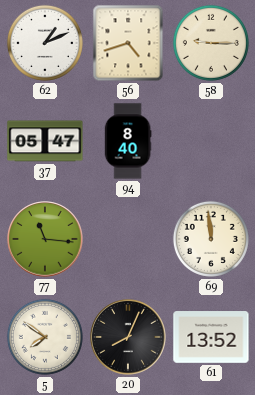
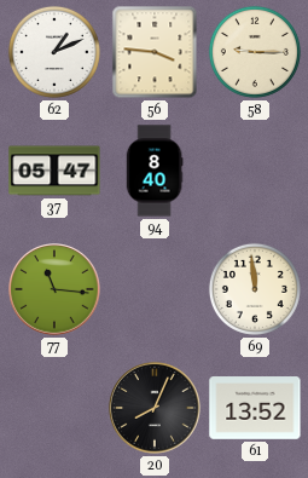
56: 4:42 -> 3:46
5: 7:51 -> none
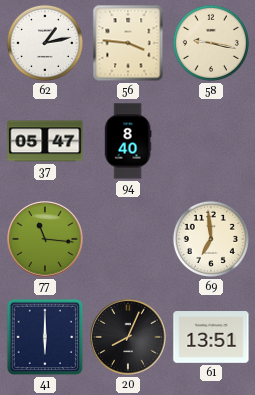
62: 1:11 -> 1:13
58: 9:15 -> 9:17
69: 11:59 -> 6:59
41: none -> 6:00
61: 13:52 -> 13:51
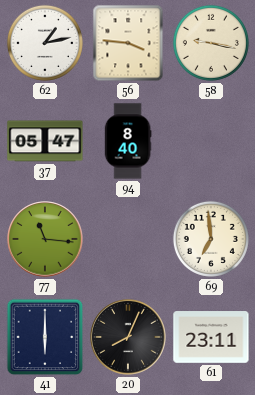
61: 13:51 -> 23:11
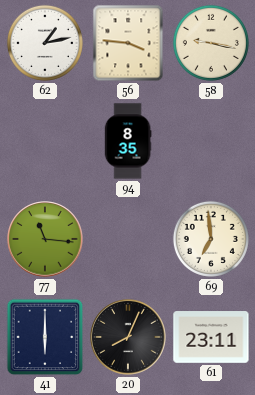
37: 05:47 -> none
94: 8:40 -> 8:35
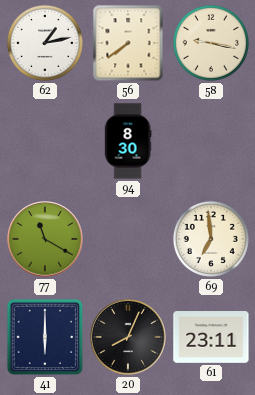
56: 3:46 -> 7:39
94: 8:35 -> 8:30
77: 11:16 -> 11:20
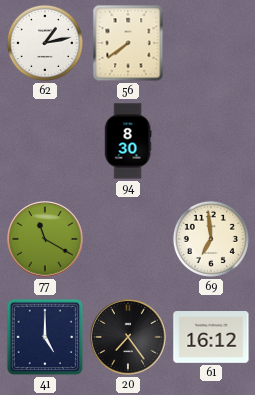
58: 9:17 -> none
41: 6:00 -> 5:00
20: 8:04 -> 7:24
61: 23:11 -> 16:12
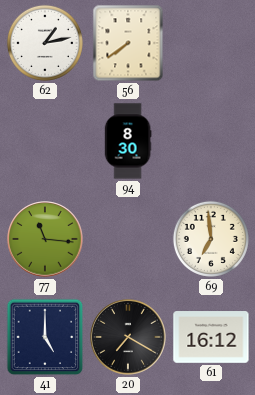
77: 11:20 -> 11:16
20: 7:24 -> 7:20
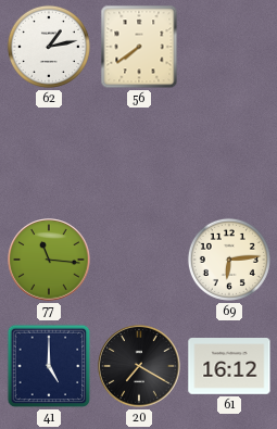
94: 8:30 -> none
69: 6:59 -> 6:14
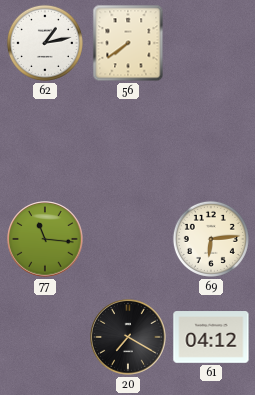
41: 5:00 -> none
61: 16:12 -> 04:12
